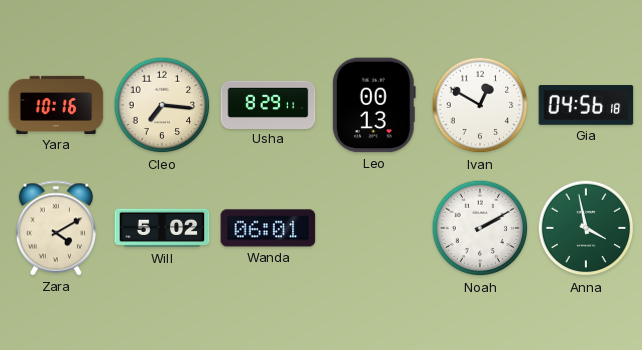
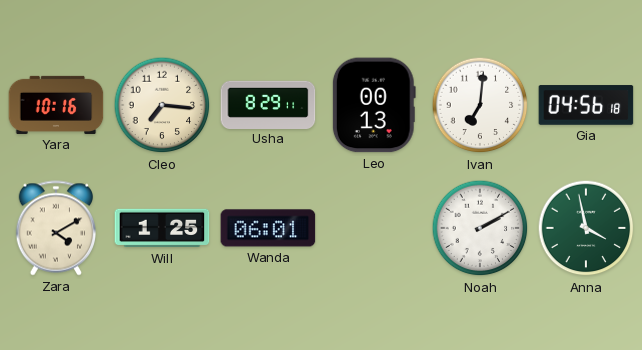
Ivan: 12:50 -> 7:01
Will: 5:02 -> 1:25
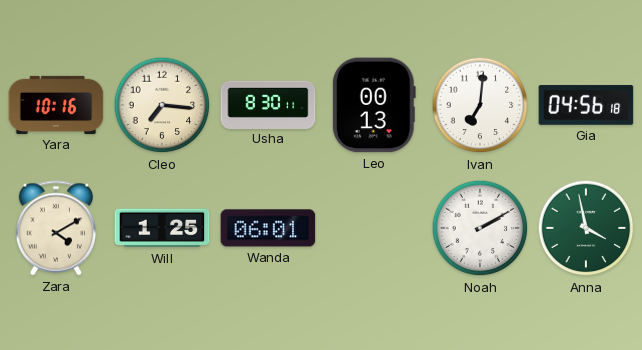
Usha: 8:29 -> 8:30
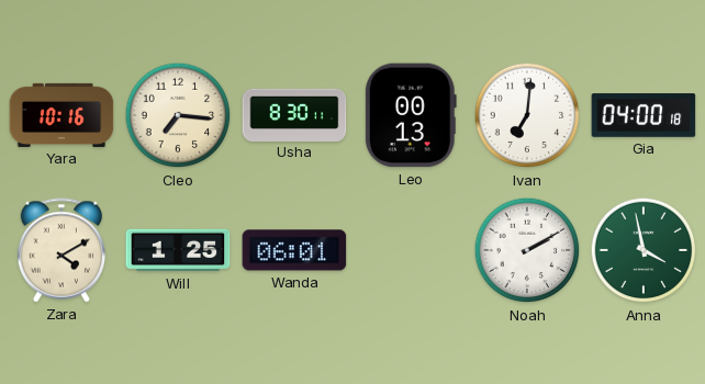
Gia: 04:56 -> 04:00
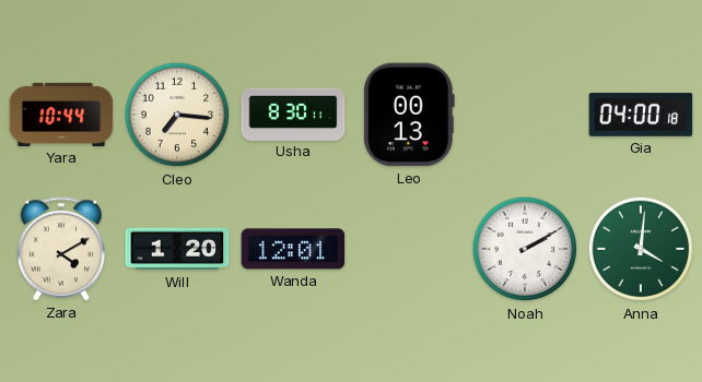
Yara: 10:16 -> 10:44
Ivan: 7:01 -> none
Will: 1:25 -> 1:20
Wanda: 06:01 -> 12:01
Anna: 3:58 -> 4:01
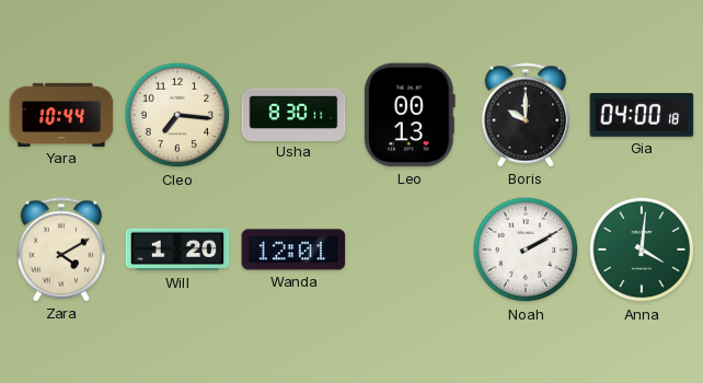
Boris: none -> 10:00
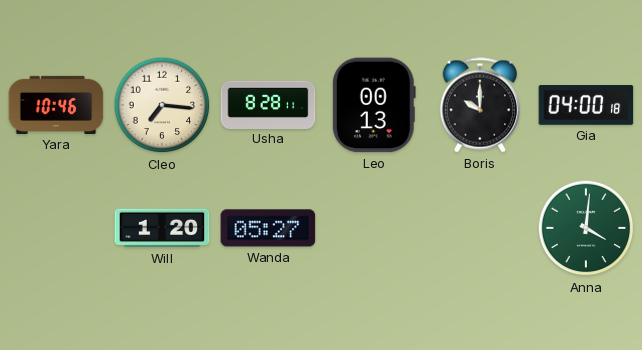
Yara: 10:44 -> 10:46
Usha: 8:30 -> 8:28
Zara: 4:10 -> none
Wanda: 12:01 -> 05:27
Noah: 2:10 -> none
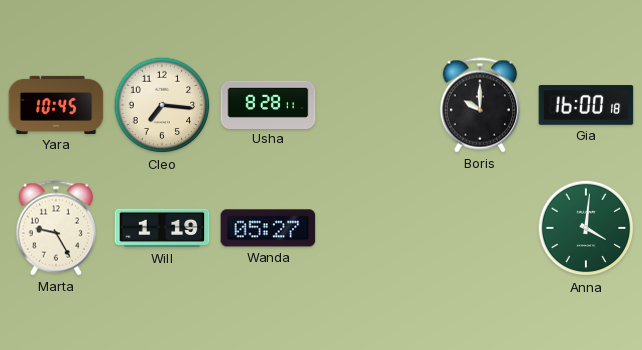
Yara: 10:46 -> 10:45
Leo: 00:13 -> none
Gia: 04:00 -> 16:00
Marta: none -> 9:25
Will: 1:20 -> 1:19
